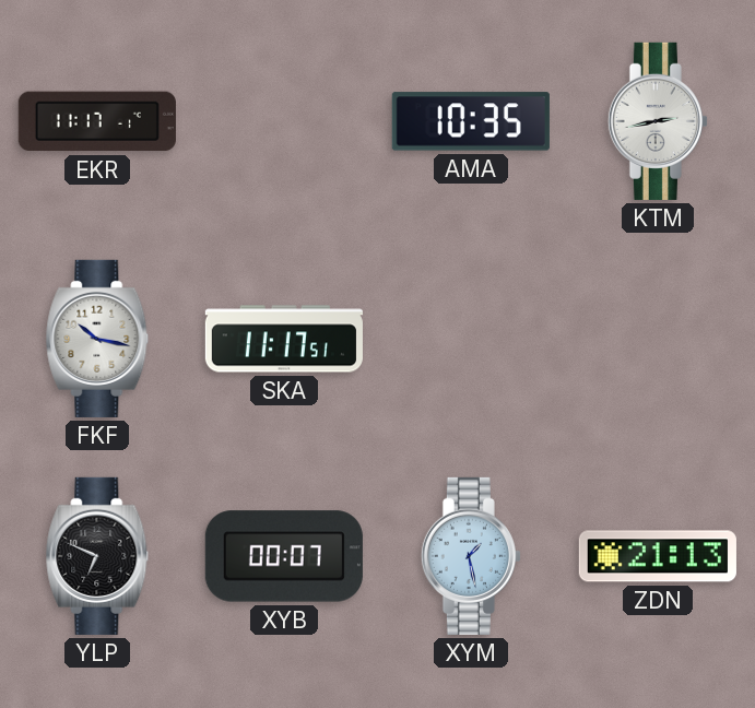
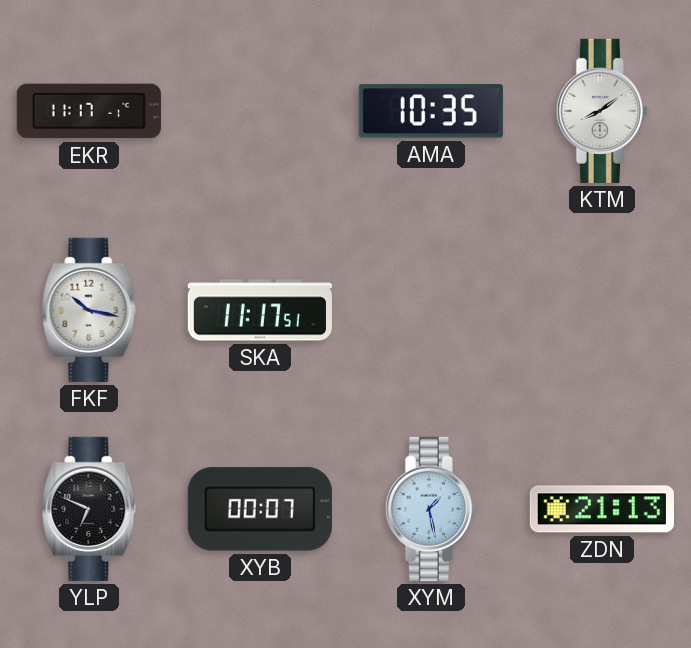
KTM: 2:43 -> 8:09
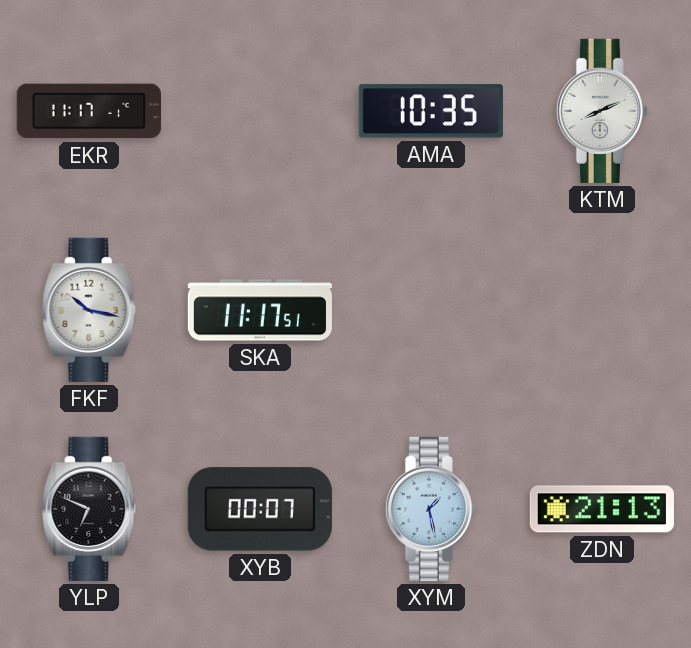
KTM: 8:09 -> 8:11
